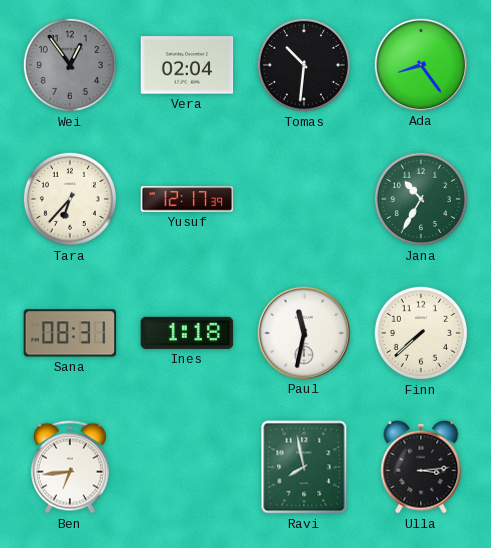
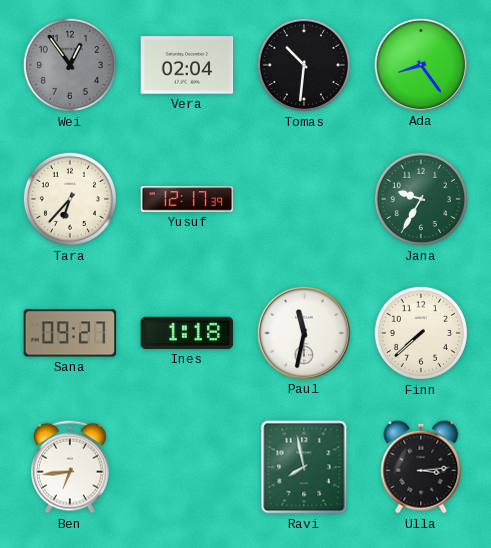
Jana: 10:35 -> 9:35
Sana: 08:31 -> 09:27
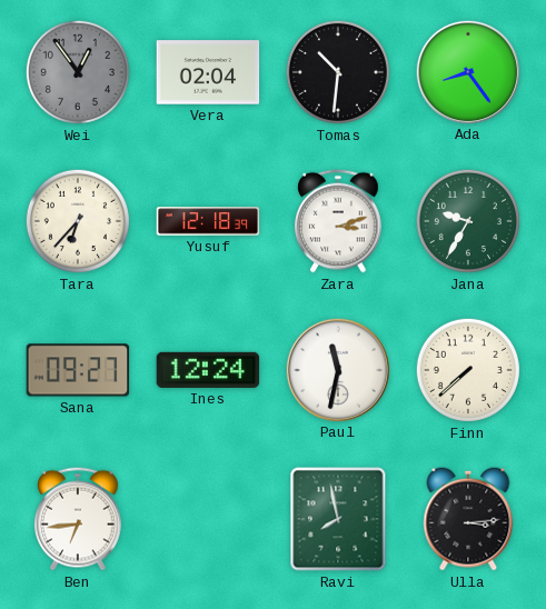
Yusuf: 12:17 -> 12:18
Zara: none -> 3:12
Ines: 1:18 -> 12:24
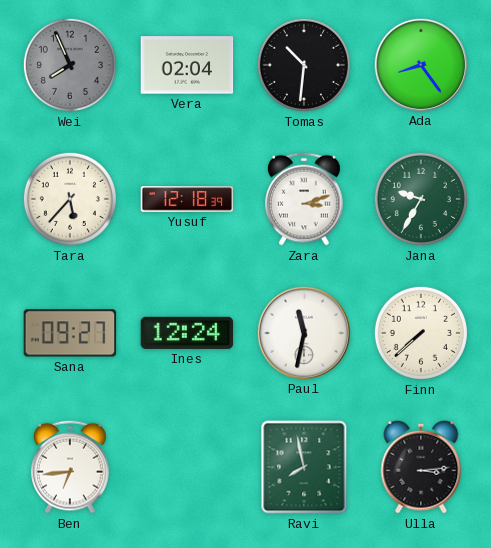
Wei: 12:54 -> 7:56
Tara: 6:37 -> 5:37
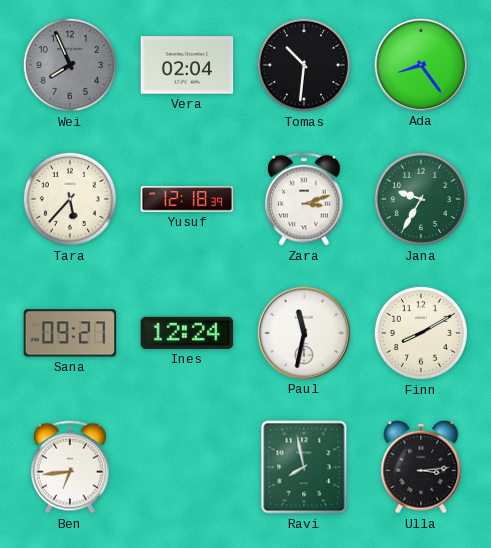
Finn: 7:38 -> 8:10
